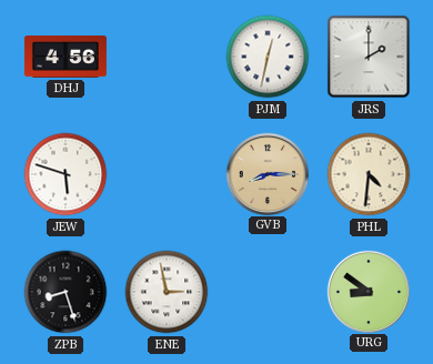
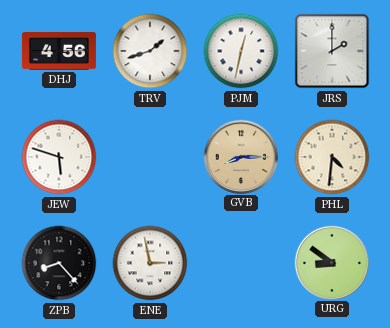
TRV: none -> 1:42
ZPB: 8:27 -> 8:23
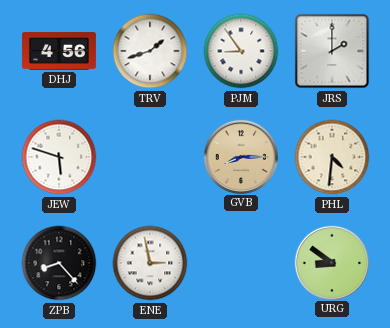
PJM: 12:32 -> 8:54
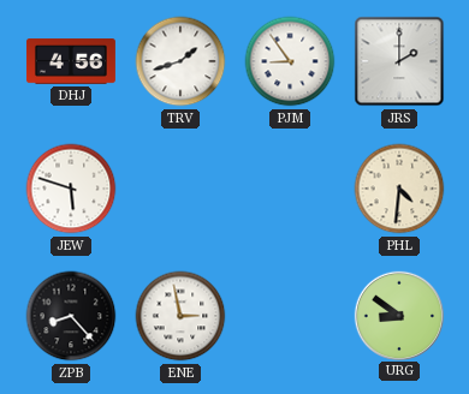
GVB: 8:15 -> none
